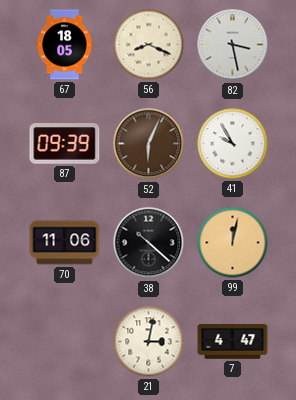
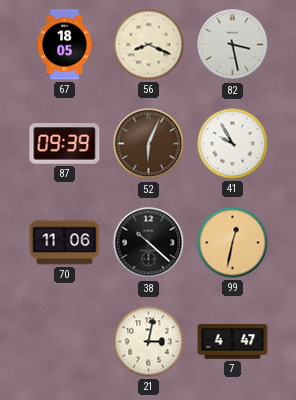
99: 12:02 -> 12:32
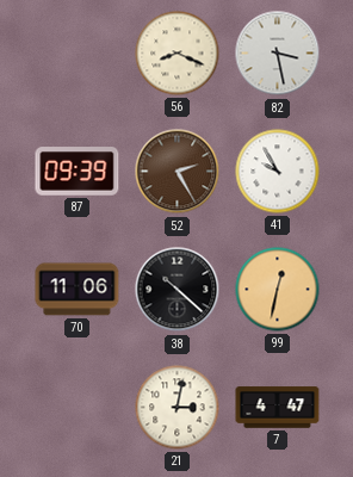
67: 18:05 -> none
52: 6:04 -> 2:25
